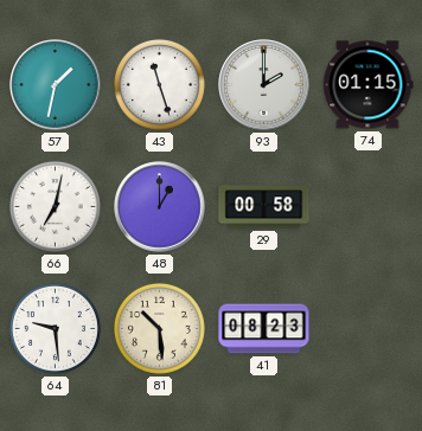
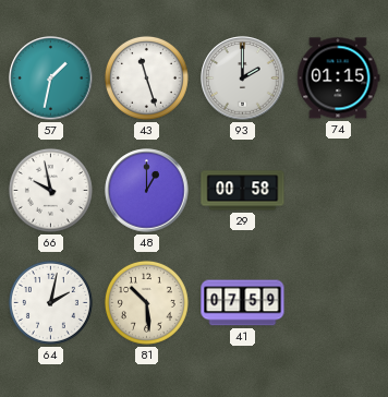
66: 7:02 -> 9:58
64: 9:29 -> 2:02
41: 08:23 -> 07:59
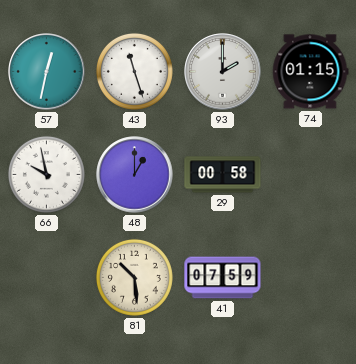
57: 1:32 -> 12:32
64: 2:02 -> none
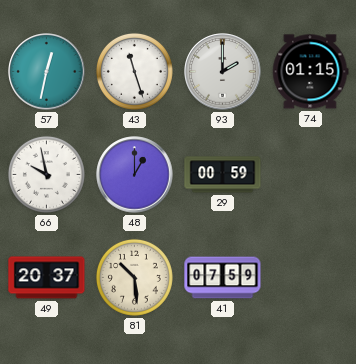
29: 00:58 -> 00:59
49: none -> 20:37
